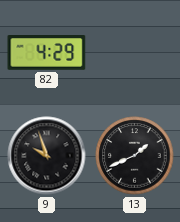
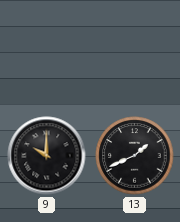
82: 4:29 -> none
9: 9:57 -> 10:00
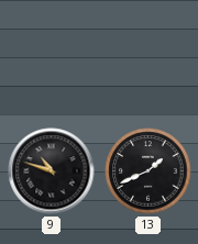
9: 10:00 -> 10:48
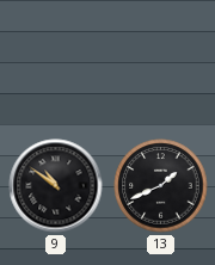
9: 10:48 -> 10:51
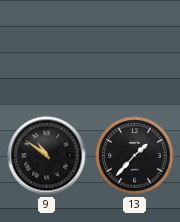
13: 1:41 -> 1:37
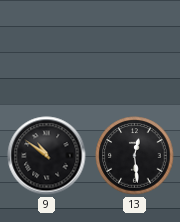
13: 1:37 -> 12:29
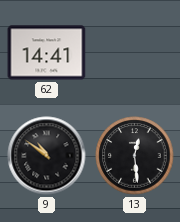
62: none -> 14:41
